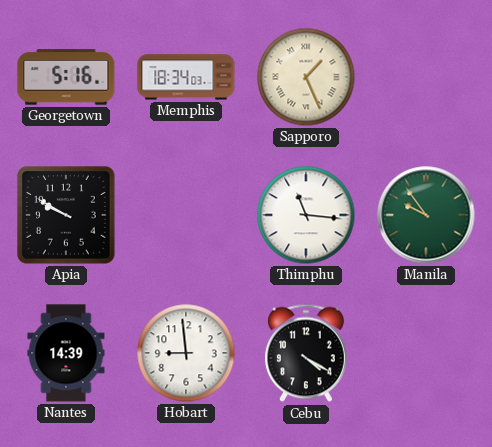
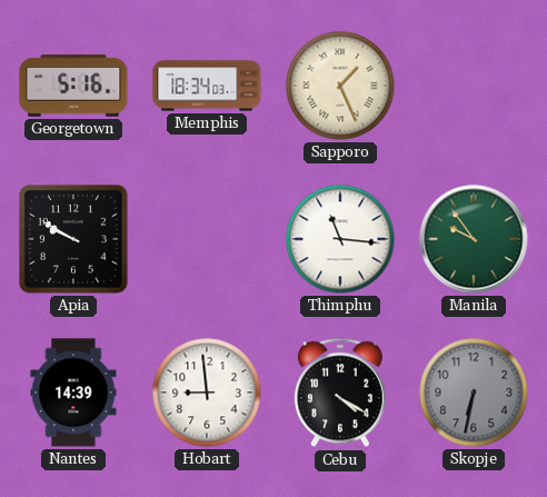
Skopje: none -> 6:32
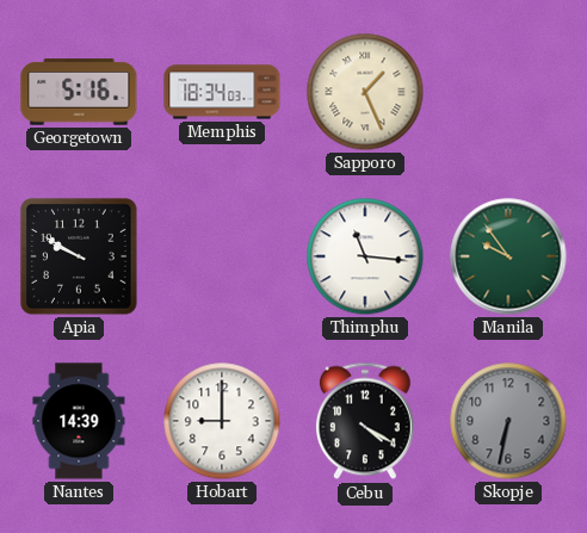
Hobart: 8:59 -> 9:00
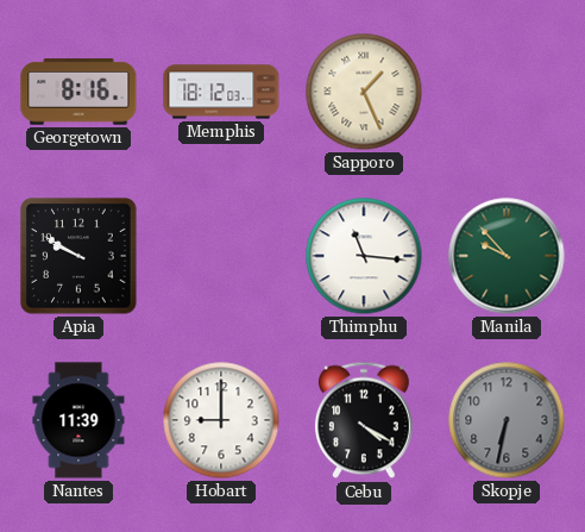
Georgetown: 5:16 -> 8:16
Memphis: 18:34 -> 18:12
Manila: 9:54 -> 9:53
Nantes: 14:39 -> 11:39
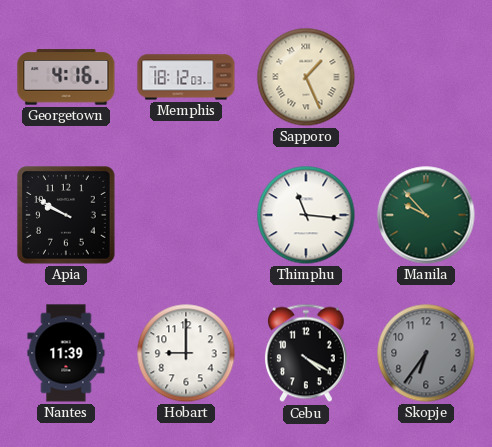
Georgetown: 8:16 -> 4:16
Skopje: 6:32 -> 6:36
